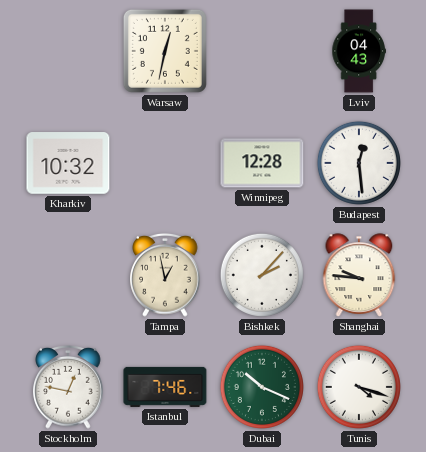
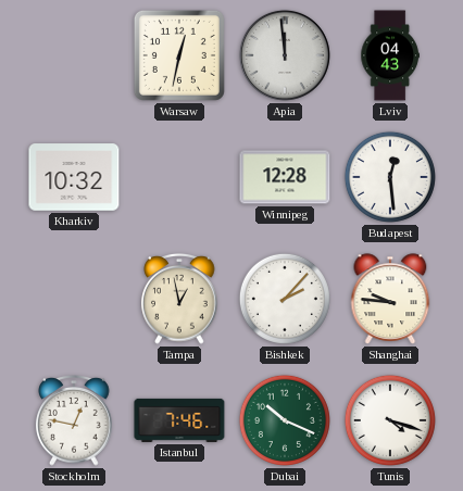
Apia: none -> 11:59
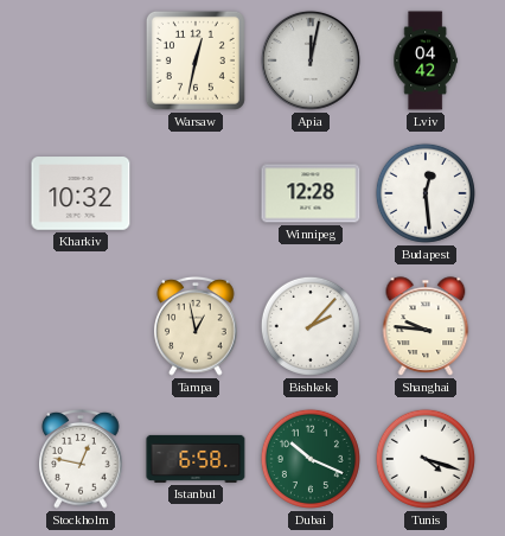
Apia: 11:59 -> 12:02
Lviv: 04:43 -> 04:42
Istanbul: 7:46 -> 6:58
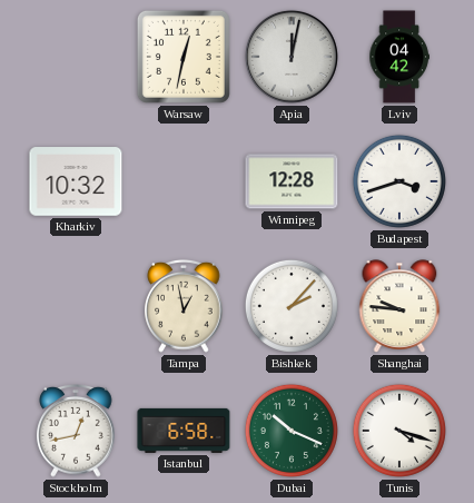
Budapest: 12:29 -> 3:42
Stockholm: 12:47 -> 12:43
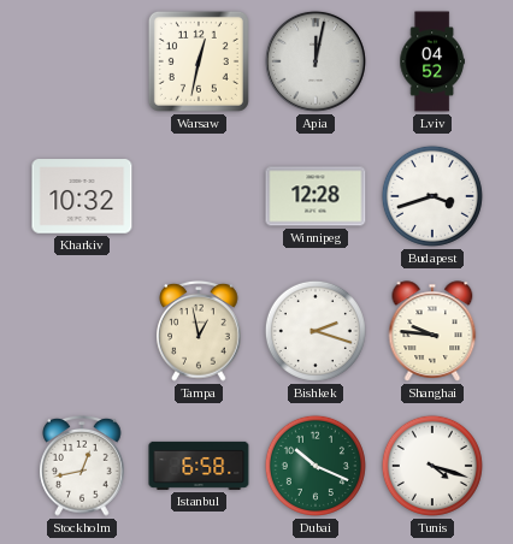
Lviv: 04:42 -> 04:52
Bishkek: 2:07 -> 2:18
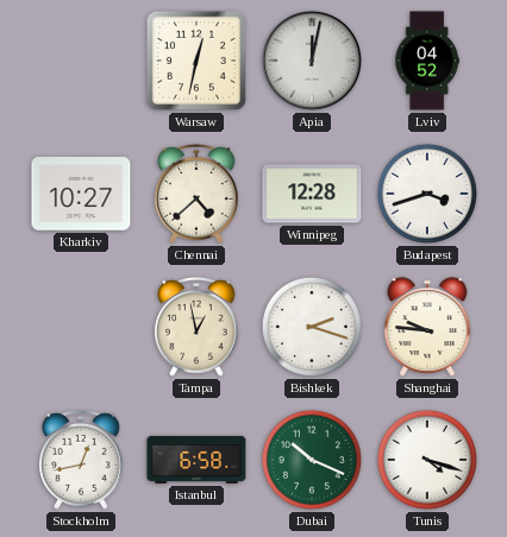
Kharkiv: 10:32 -> 10:27
Chennai: none -> 4:38
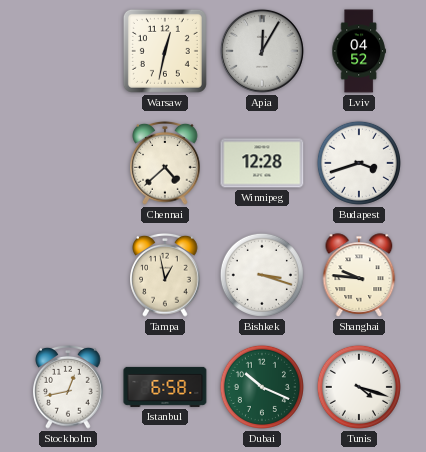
Apia: 12:02 -> 12:05
Kharkiv: 10:27 -> none
Bishkek: 2:18 -> 3:18
